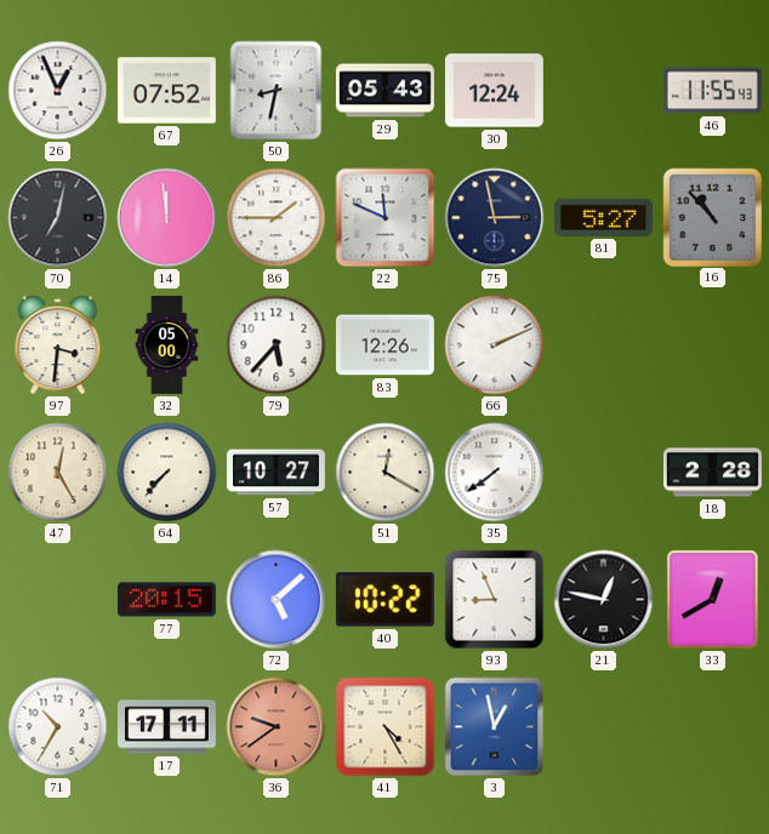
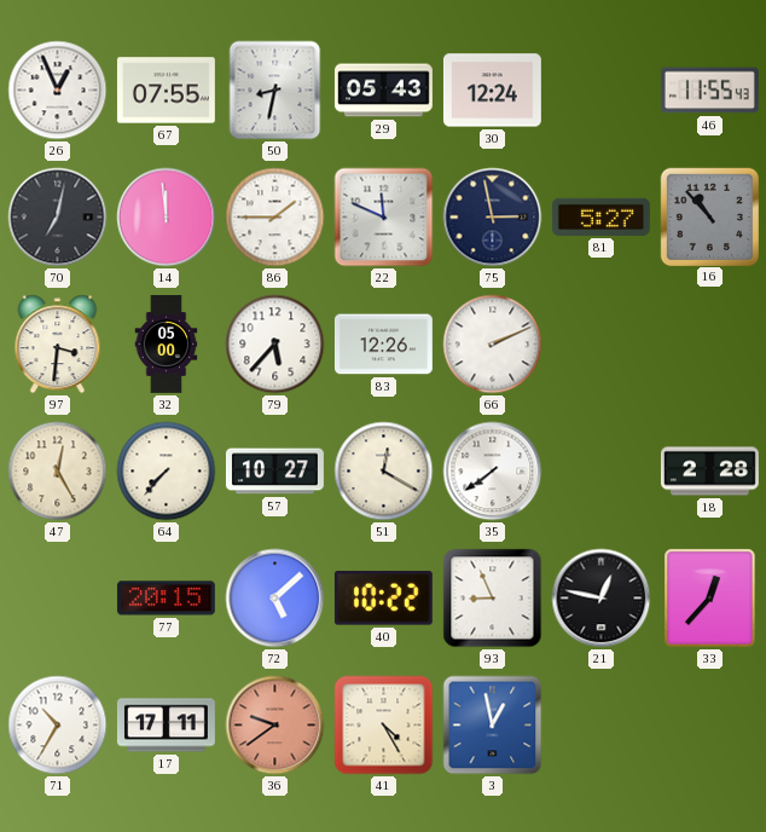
67: 07:52 -> 07:55
33: 12:40 -> 12:37
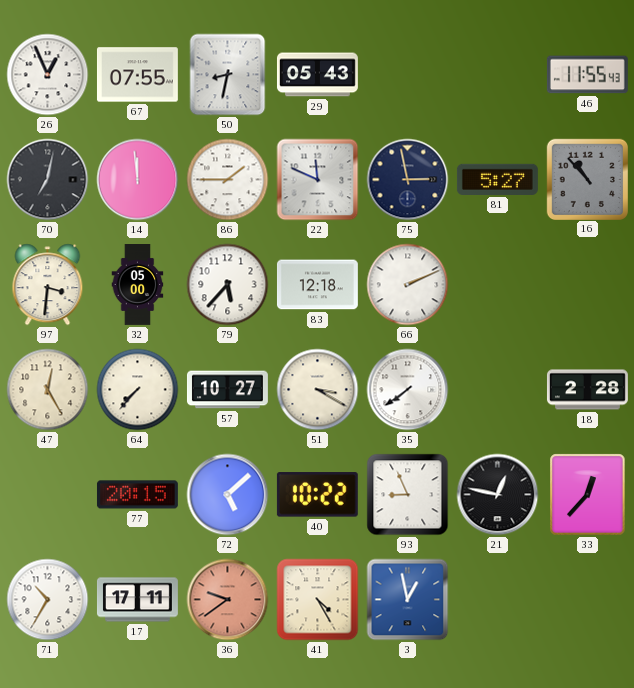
30: 12:24 -> none
83: 12:26 -> 12:18
51: 12:20 -> 3:20
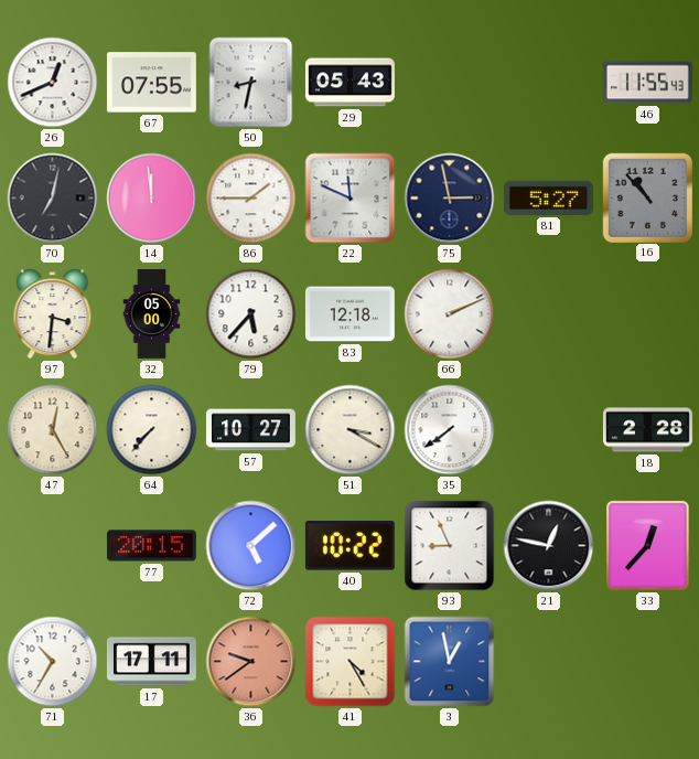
26: 12:56 -> 12:41
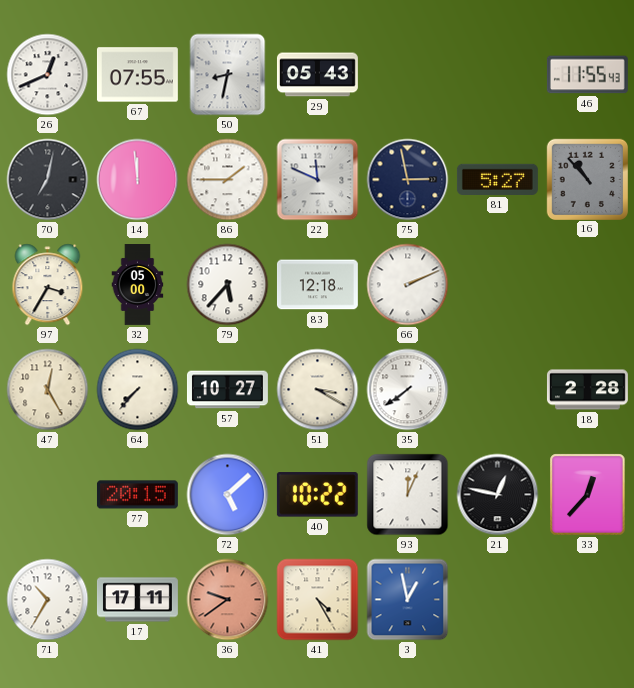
97: 3:31 -> 3:35
93: 8:56 -> 12:04
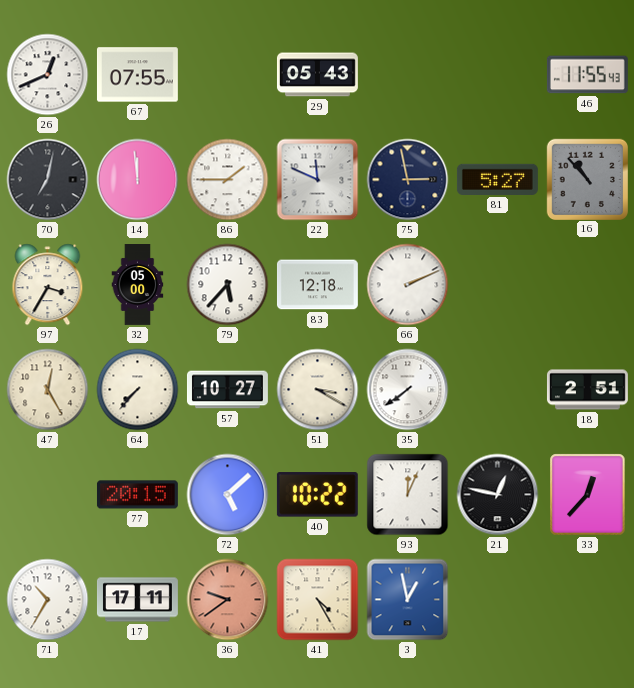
50: 8:32 -> none
18: 2:28 -> 2:51
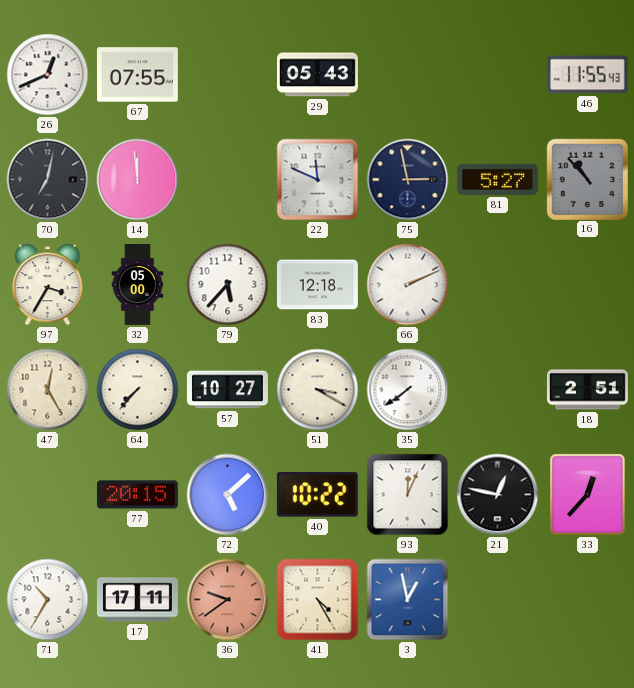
86: 1:45 -> none
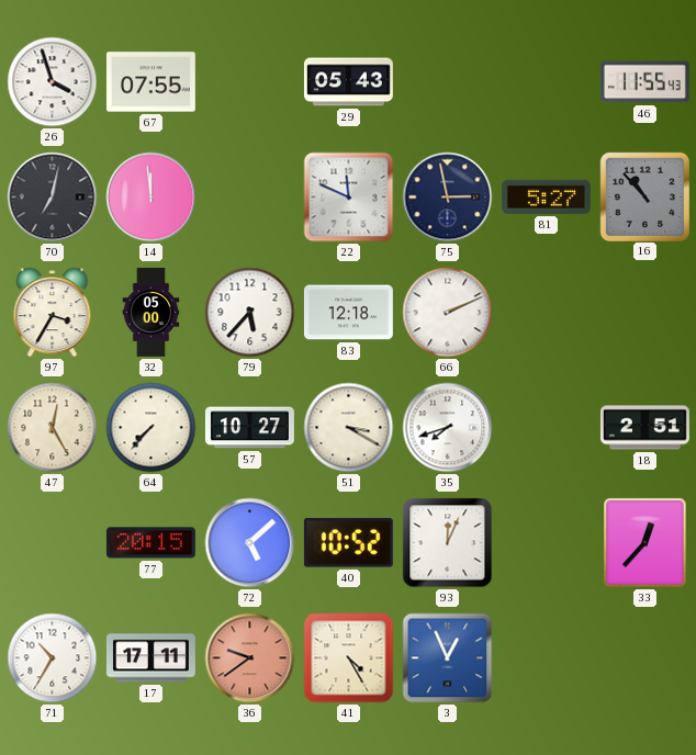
26: 12:41 -> 3:57
35: 7:39 -> 7:42
40: 10:22 -> 10:52
21: 12:47 -> none
3: 12:58 -> 12:56
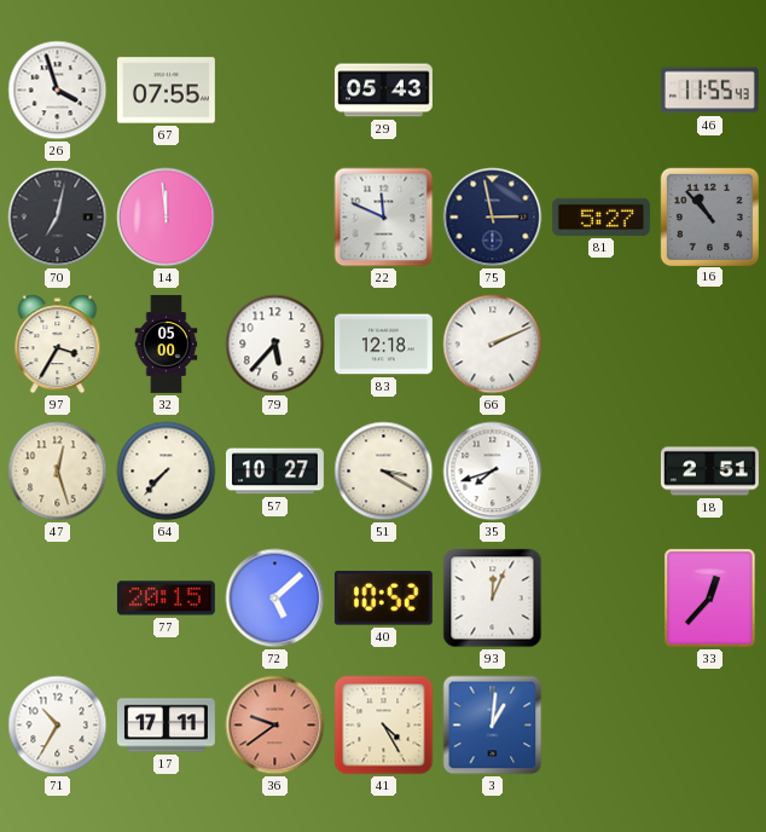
47: 12:25 -> 12:27
3: 12:56 -> 1:01
